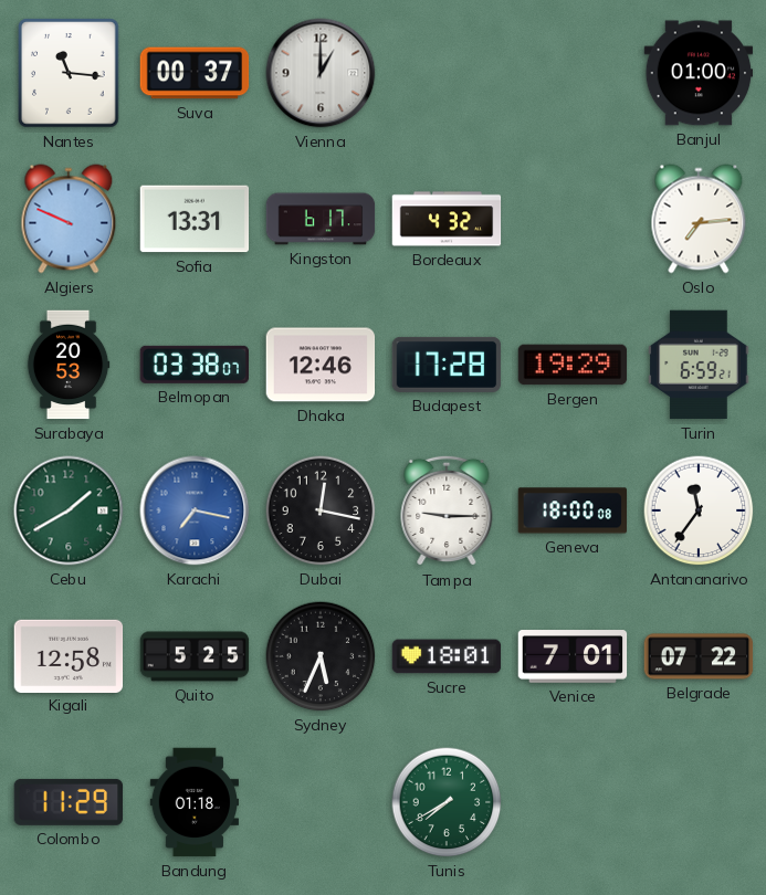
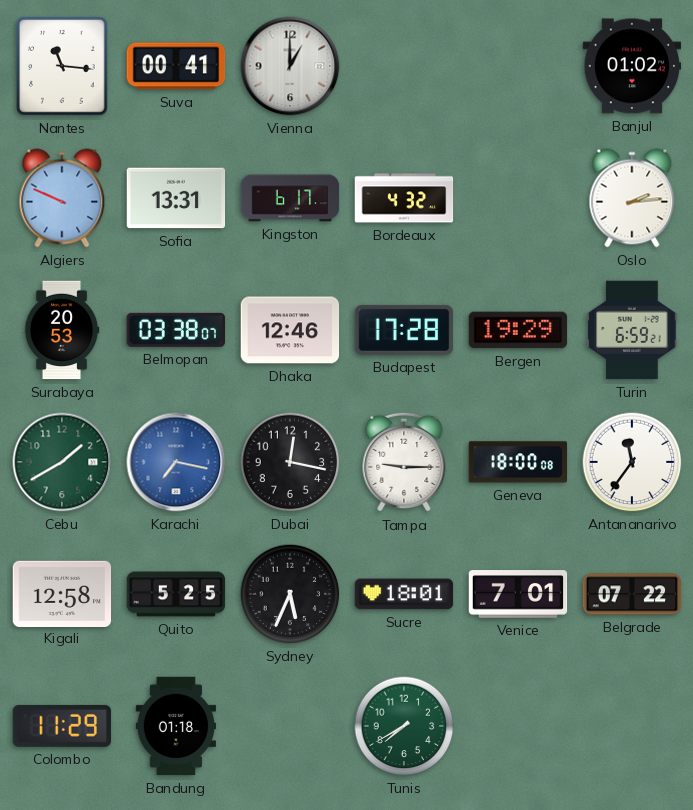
Suva: 00:37 -> 00:41
Banjul: 01:00 -> 01:02
Oslo: 7:14 -> 2:14
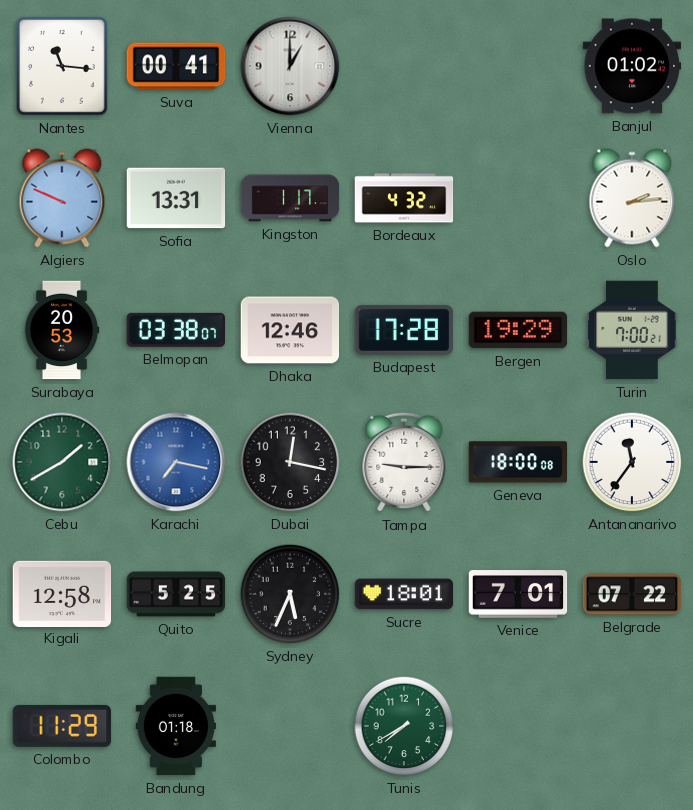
Kingston: 6:17 -> 1:17
Turin: 6:59 -> 7:00
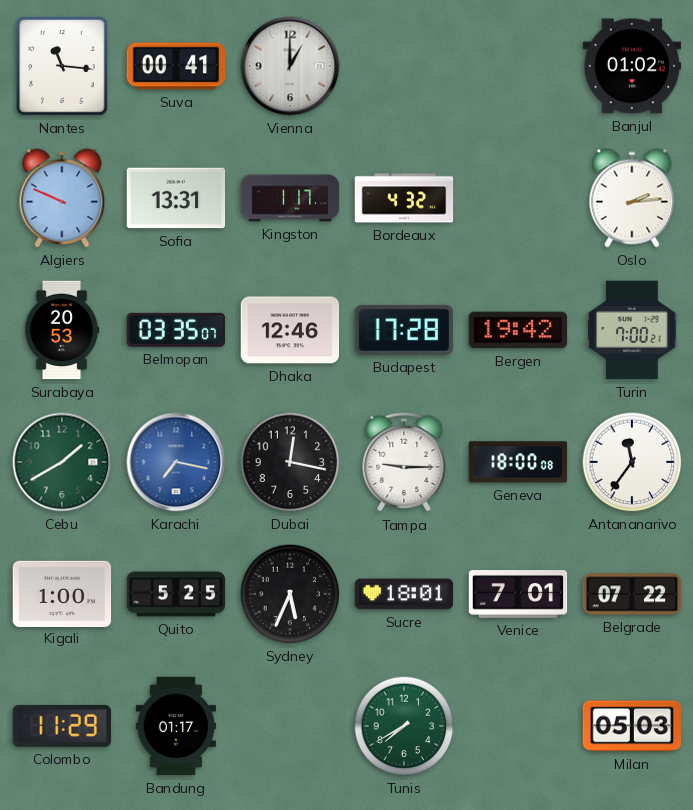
Belmopan: 03:38 -> 03:35
Bergen: 19:29 -> 19:42
Kigali: 12:58 -> 1:00
Bandung: 01:18 -> 01:17
Milan: none -> 05:03
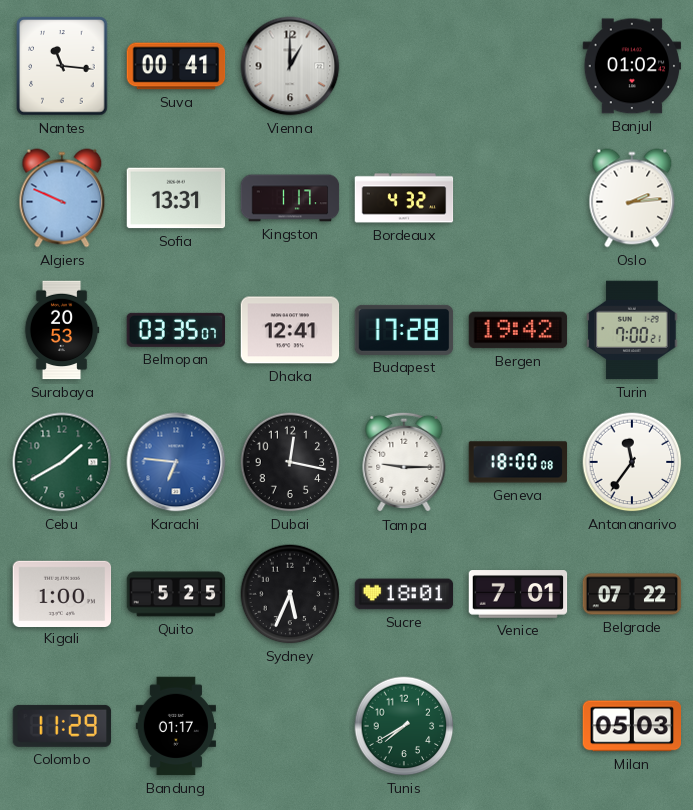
Dhaka: 12:46 -> 12:41
Karachi: 7:17 -> 6:46
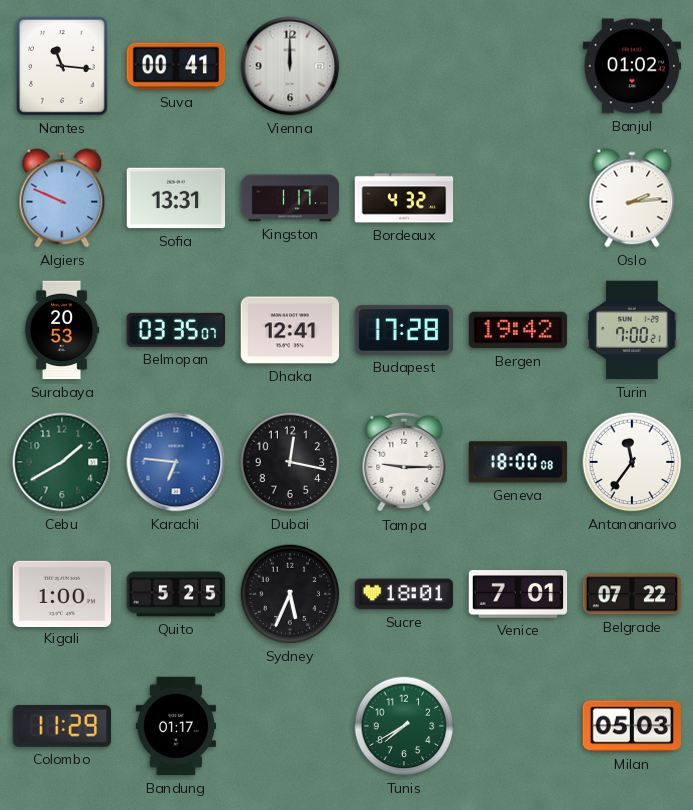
Vienna: 1:00 -> 12:00
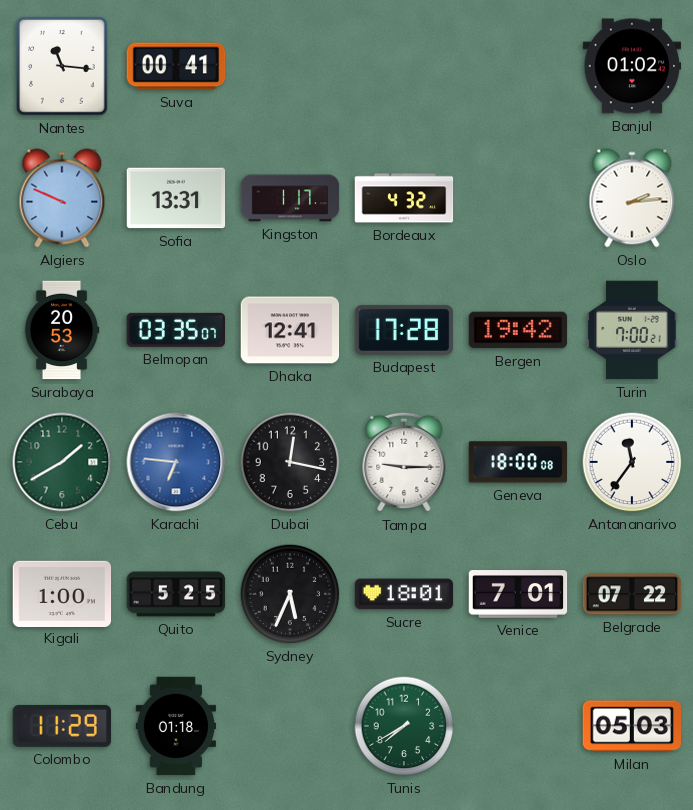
Vienna: 12:00 -> none
Bandung: 01:17 -> 01:18
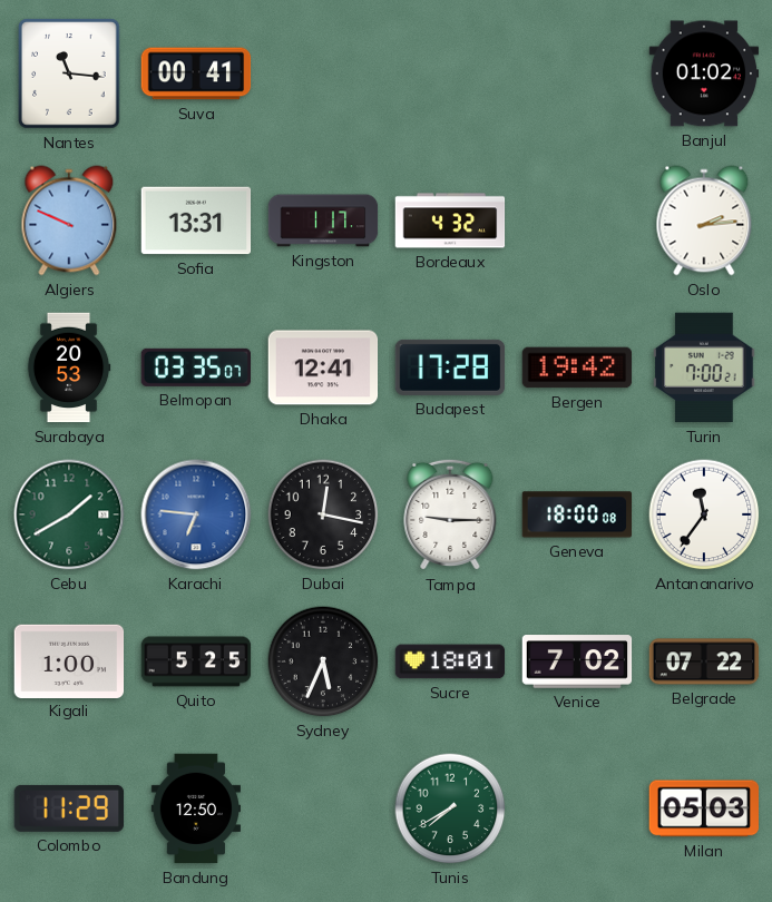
Venice: 7:01 -> 7:02
Bandung: 01:18 -> 12:50
